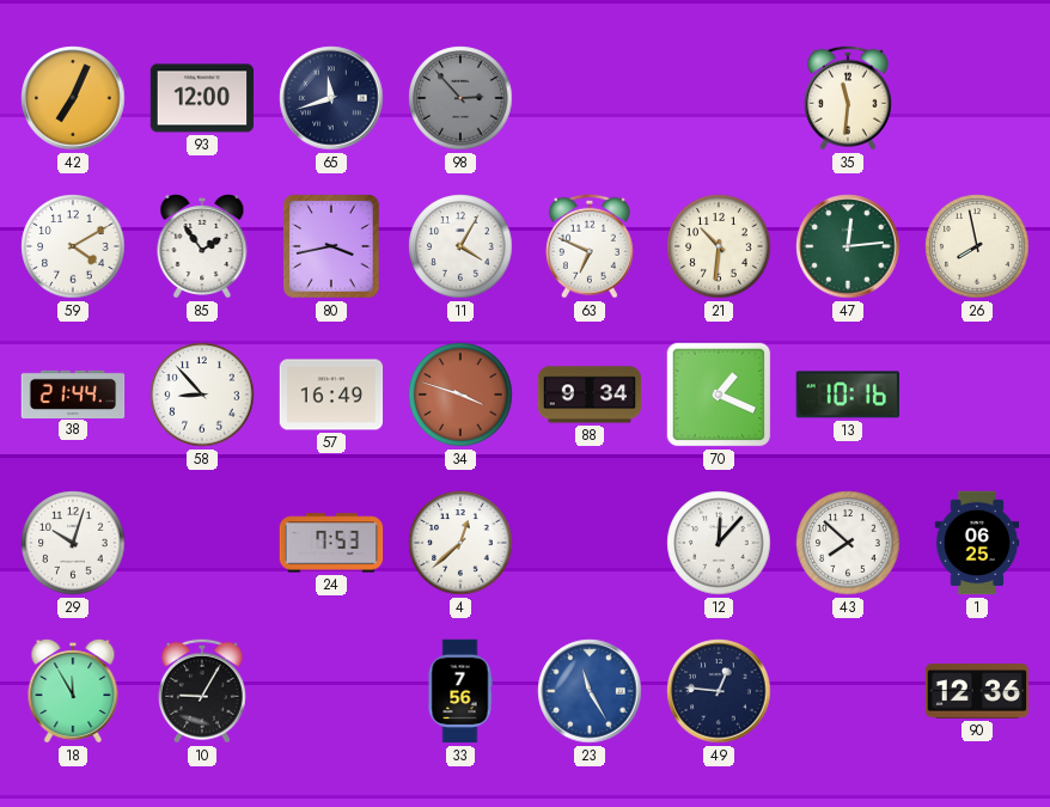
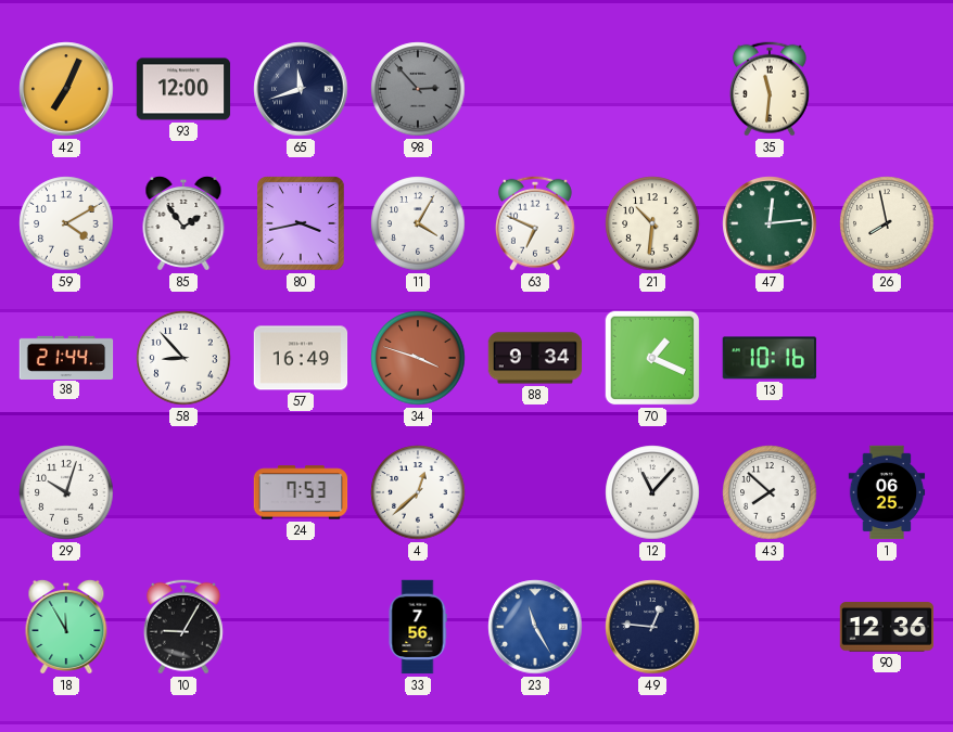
12: 12:07 -> 11:07
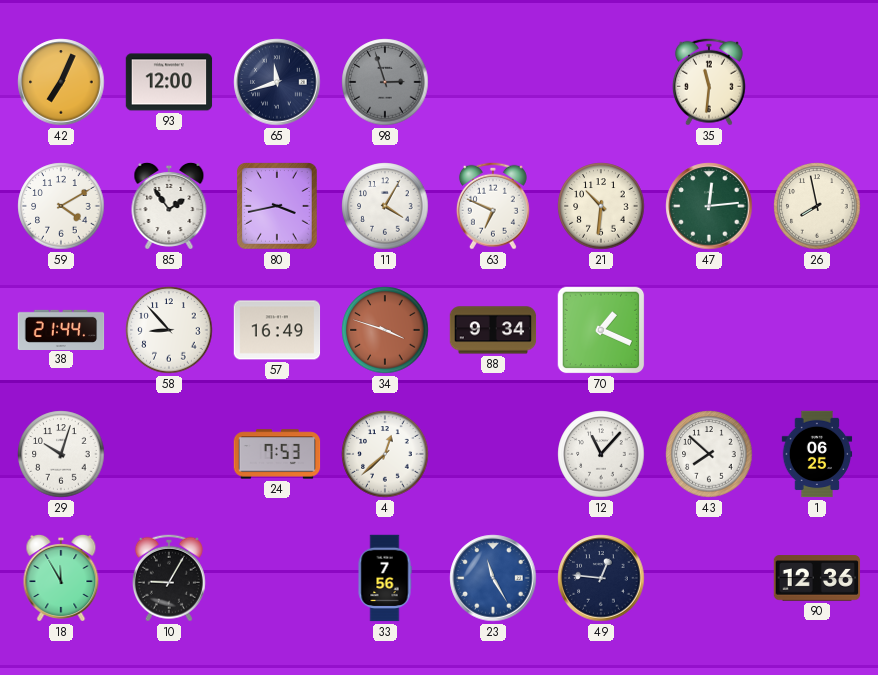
98: 2:53 -> 2:57
13: 10:16 -> none
